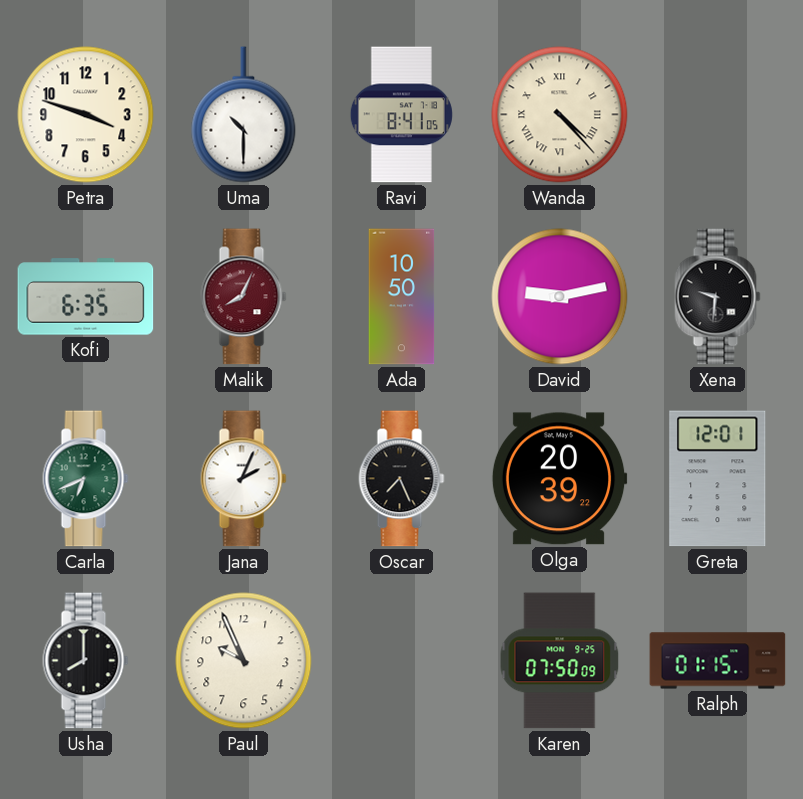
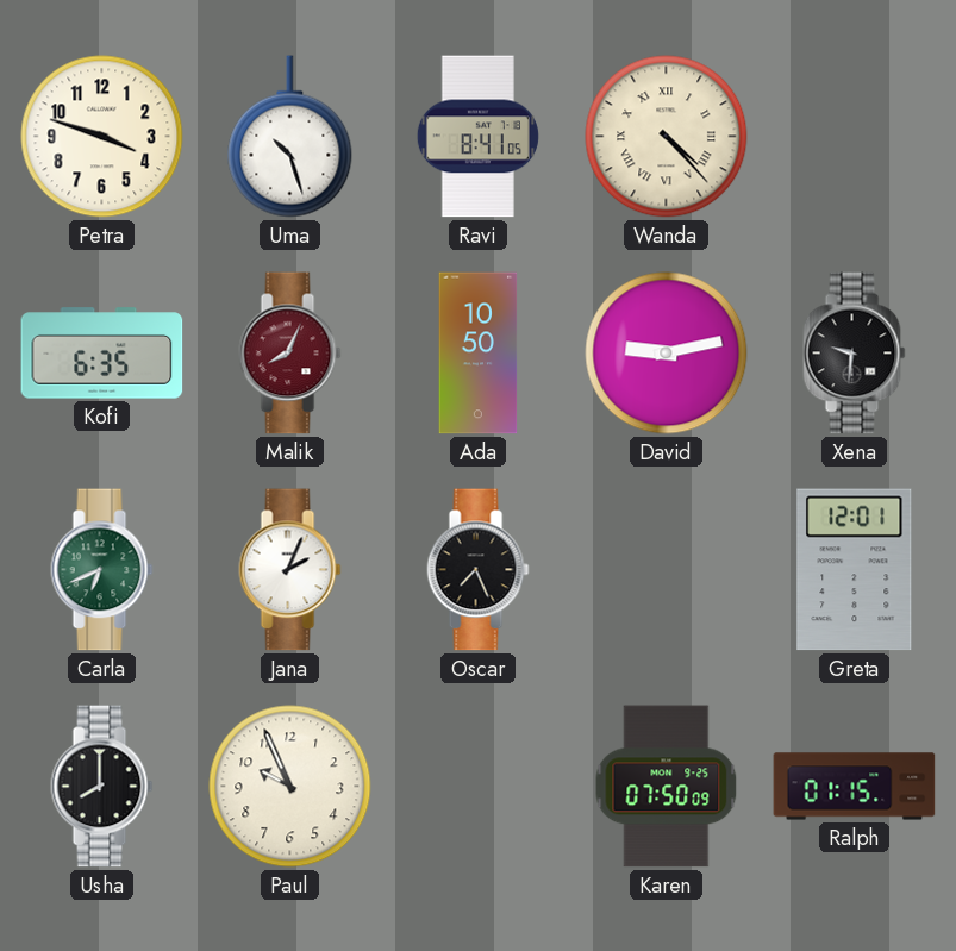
Uma: 10:30 -> 10:27
Olga: 20:39 -> none
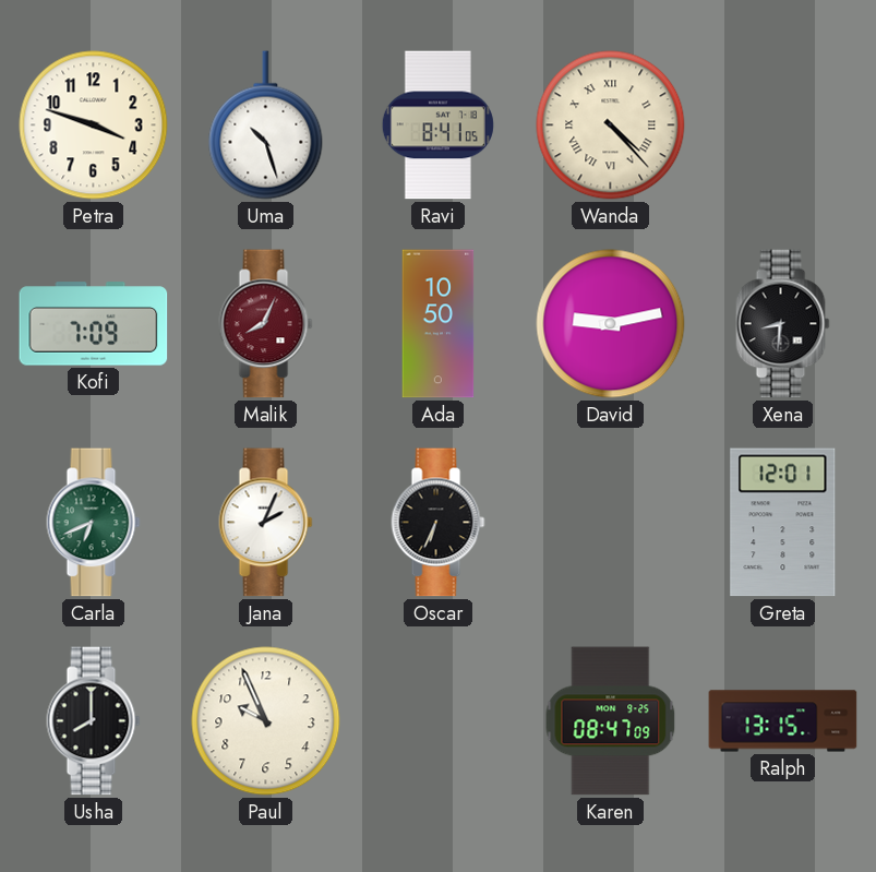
Kofi: 6:35 -> 7:09
Xena: 9:31 -> 8:31
Oscar: 7:26 -> 6:34
Karen: 07:50 -> 08:47
Ralph: 01:15 -> 13:15
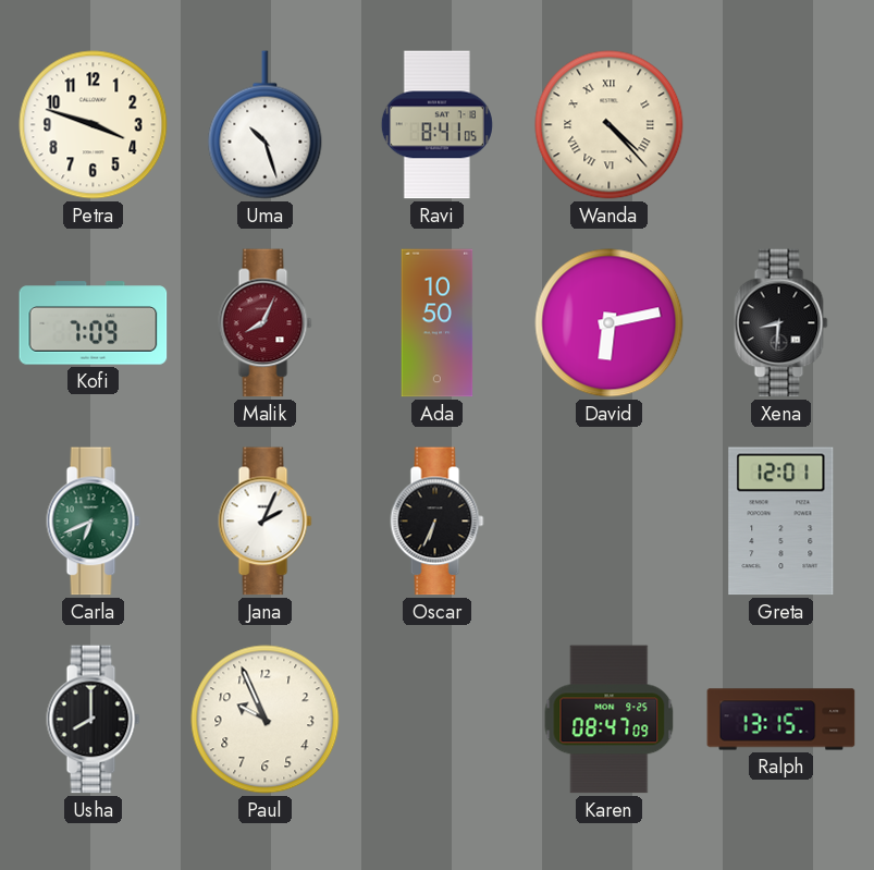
David: 9:13 -> 6:13
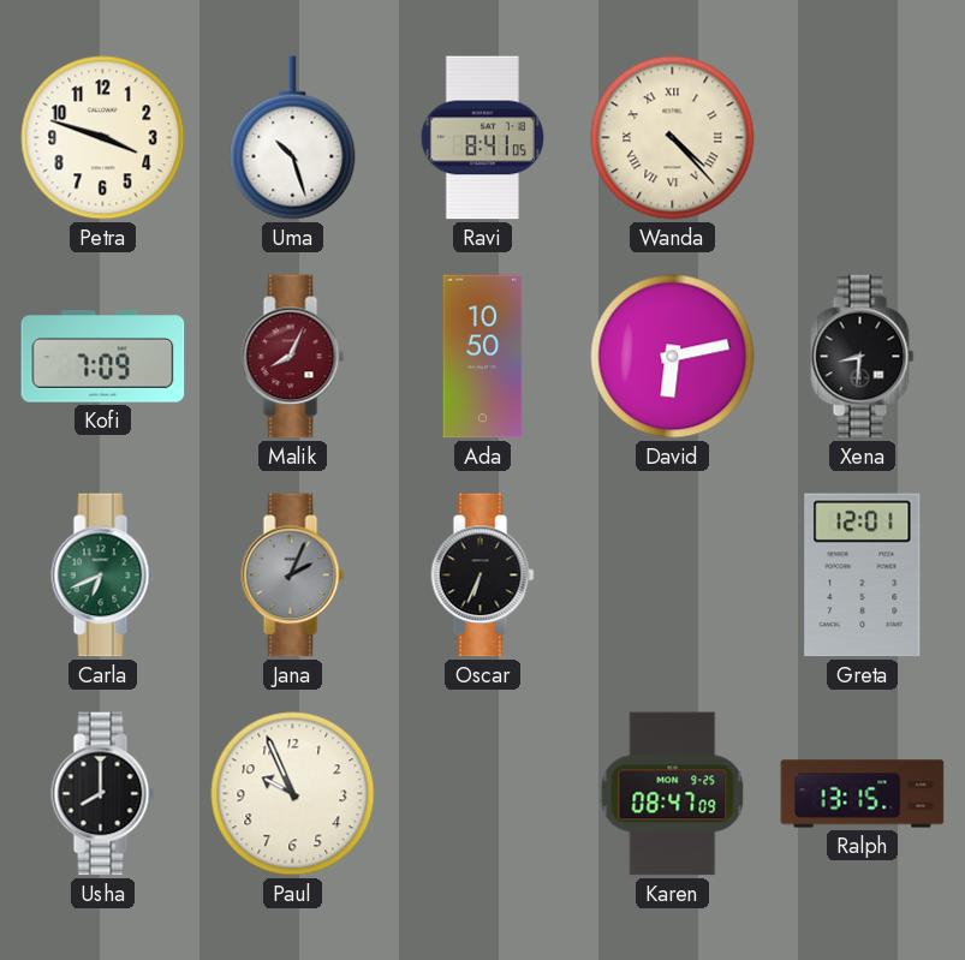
Jana dial: white -> grey
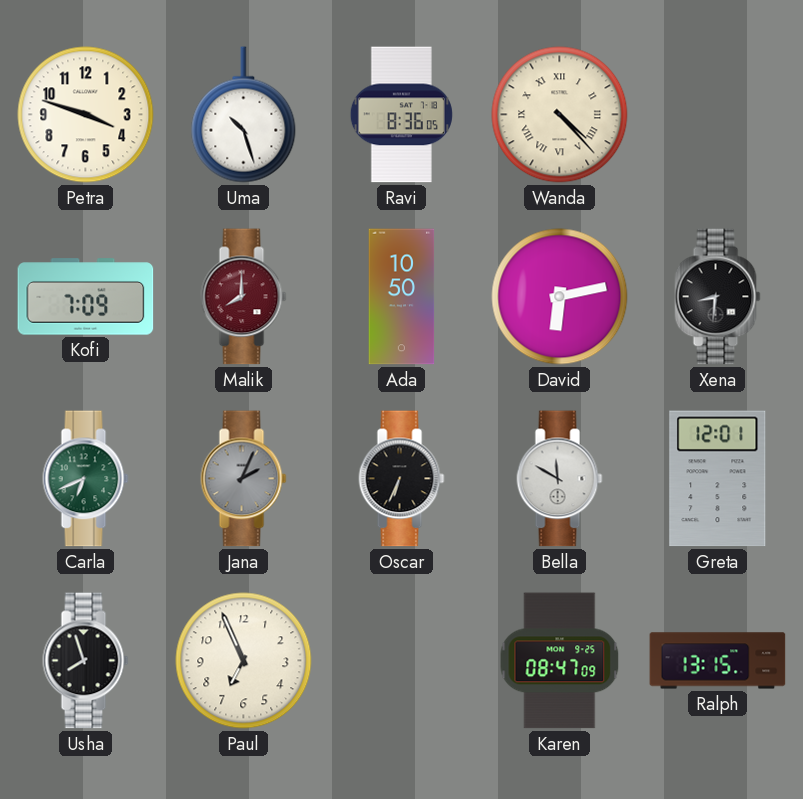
Ravi: 8:41 -> 8:36
Malik: 8:04 -> 8:00
Bella: none -> 11:50
Usha: 8:00 -> 7:57
Paul: 9:56 -> 6:56
